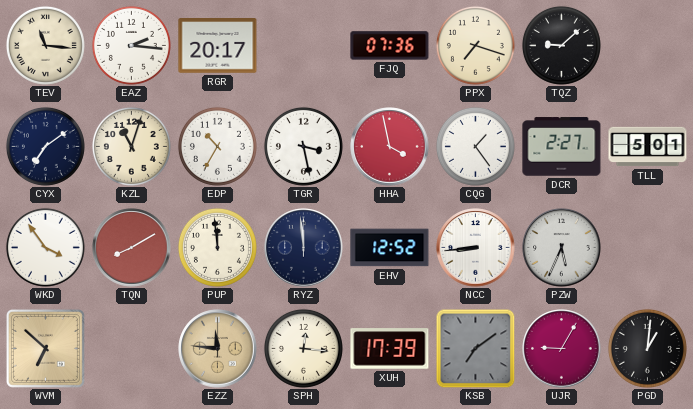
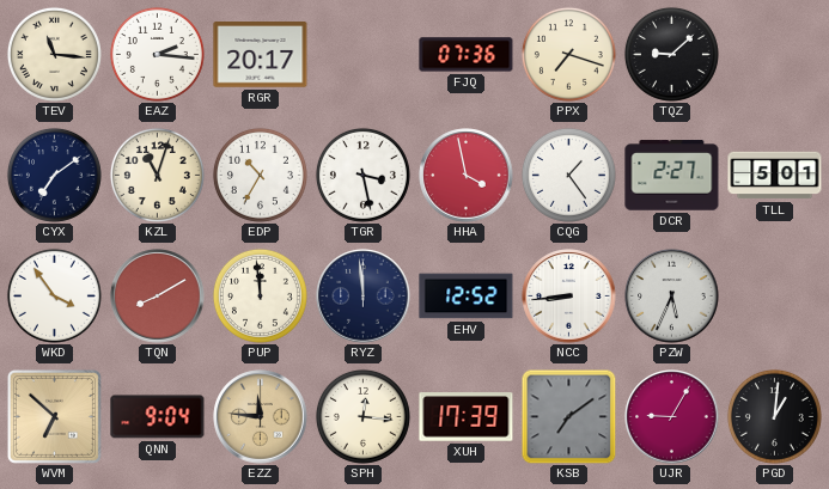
QNN: none -> 9:04
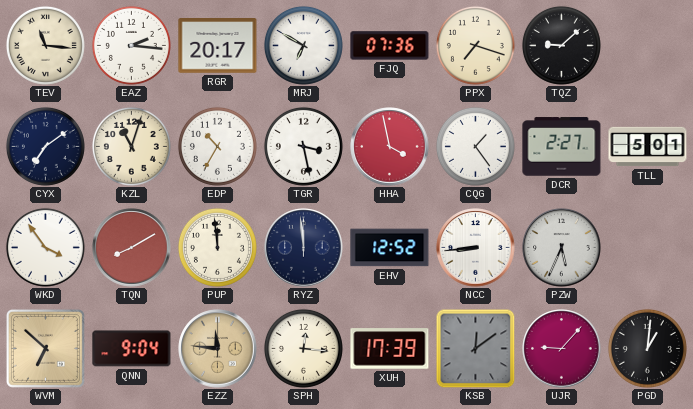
MRJ: none -> 6:50
KSB: 7:09 -> 12:09
UJR: 9:05 -> 9:07
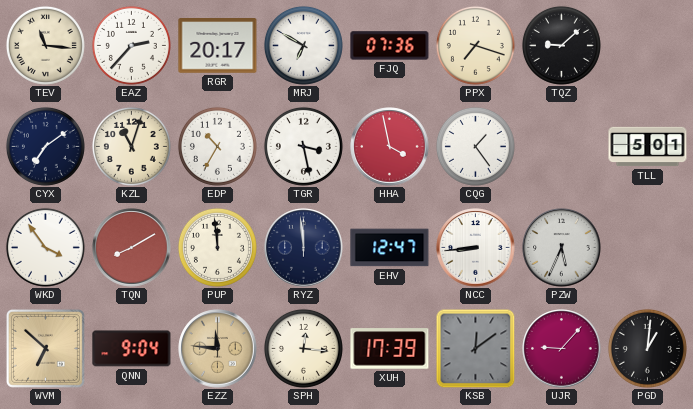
EAZ: 2:16 -> 2:37
DCR: 2:27 -> none
EHV: 12:52 -> 12:47
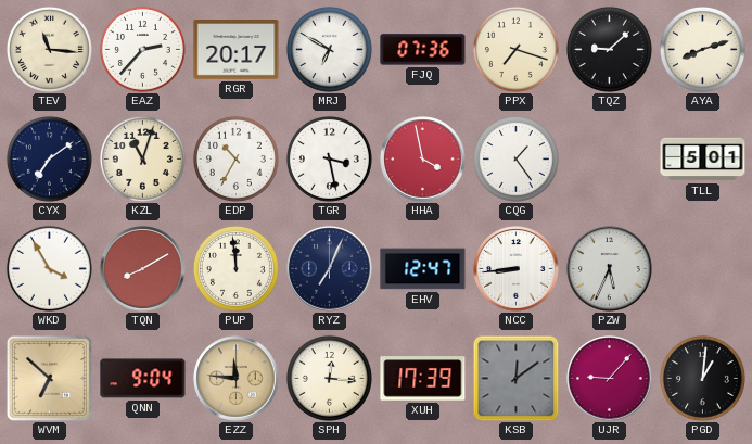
AYA: none -> 8:12
WKD: 3:54 -> 3:55
RYZ: 11:59 -> 7:04
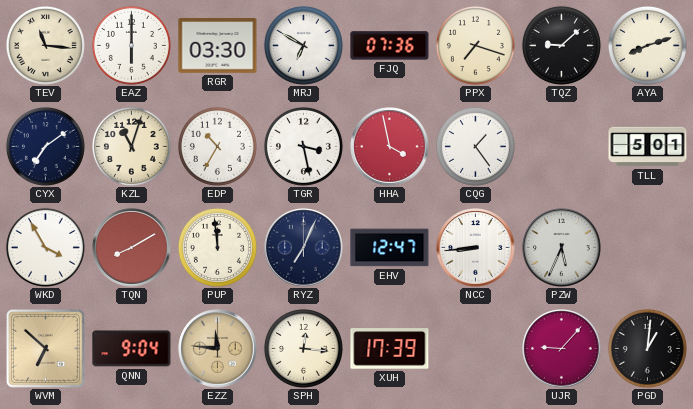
EAZ: 2:37 -> 6:00
RGR: 20:17 -> 03:30
KSB: 12:09 -> none
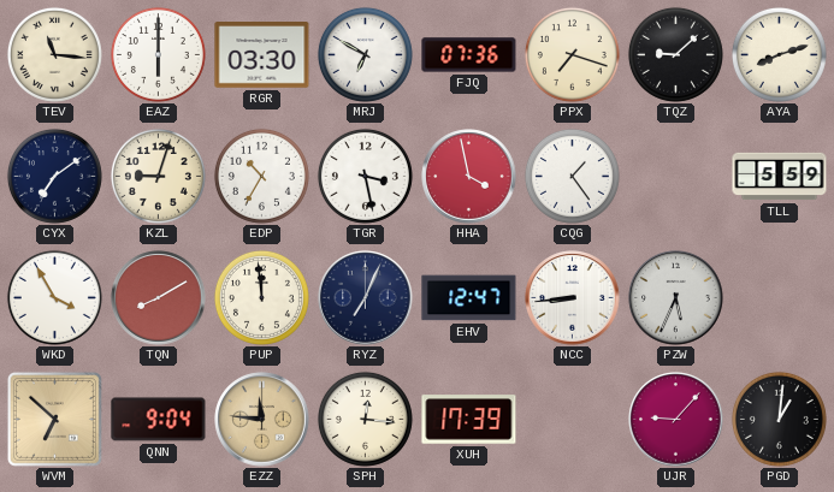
KZL: 11:03 -> 9:03
TLL: 5:01 -> 5:59
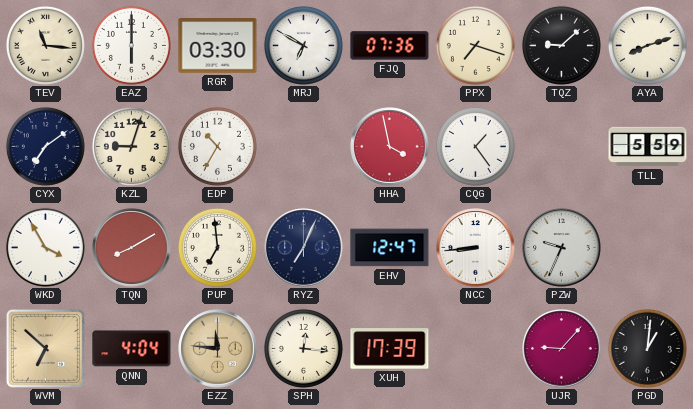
TGR: 3:28 -> none
PUP: 11:59 -> 6:59
PZW: 5:34 -> 9:34
QNN: 9:04 -> 4:04
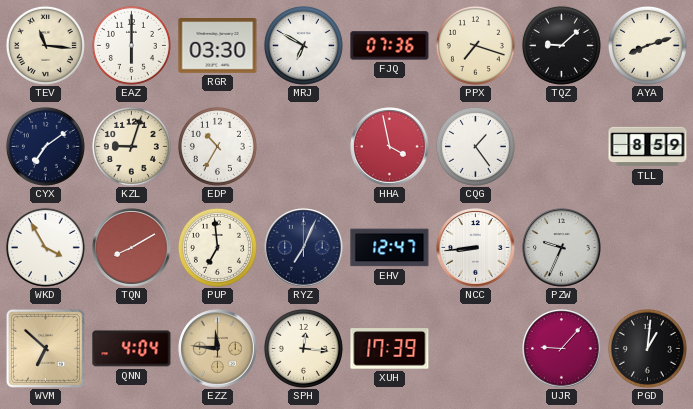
TLL: 5:59 -> 8:59
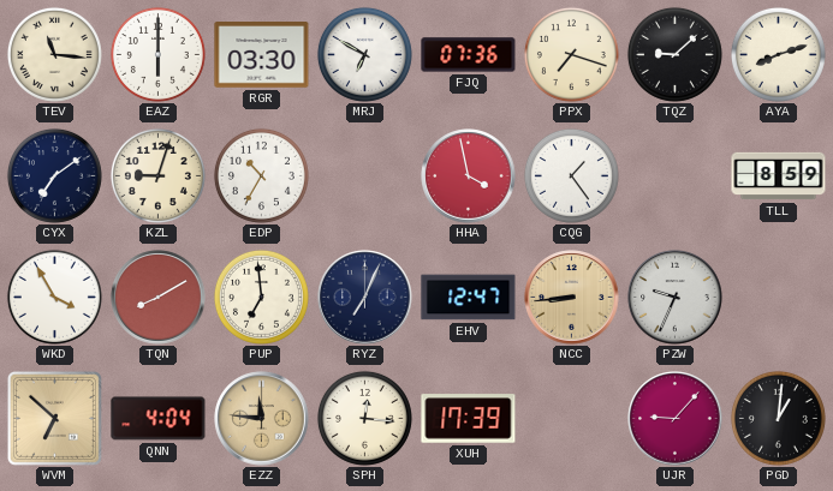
NCC dial: white -> champagne
